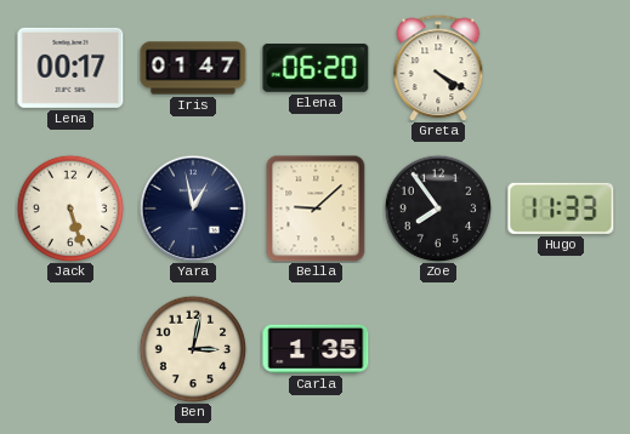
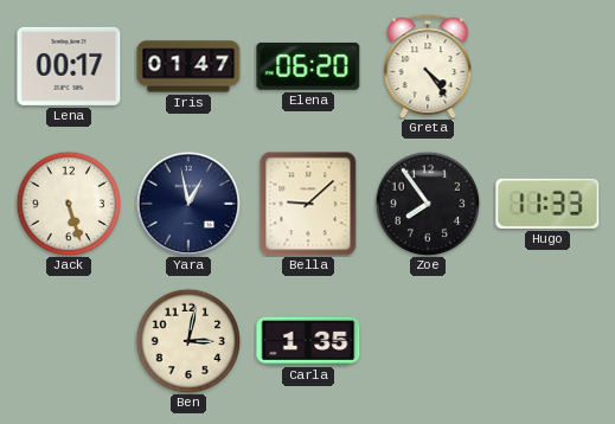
Greta: 4:20 -> 4:24
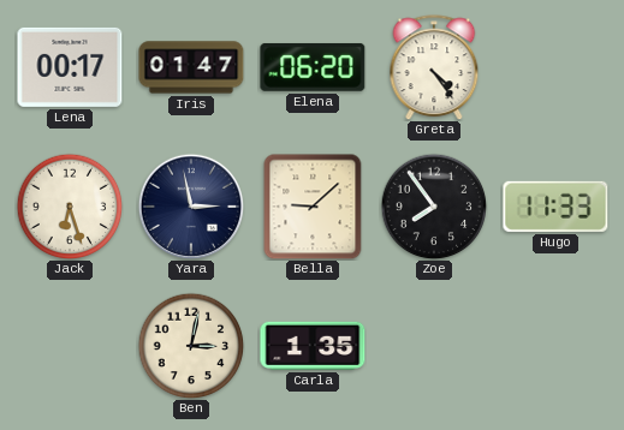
Jack: 5:27 -> 6:27
Yara: 12:58 -> 2:58
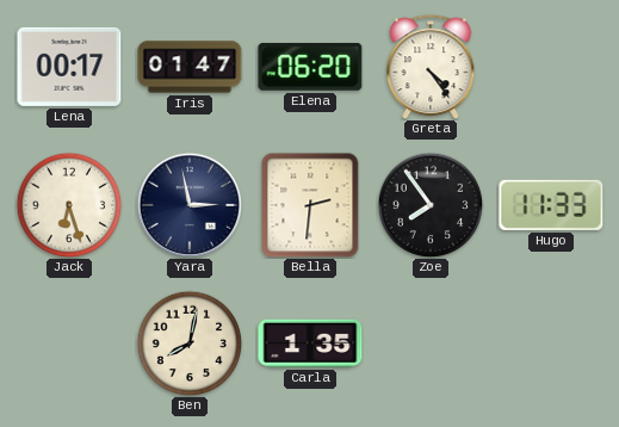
Bella: 9:08 -> 2:31
Ben: 3:02 -> 8:02
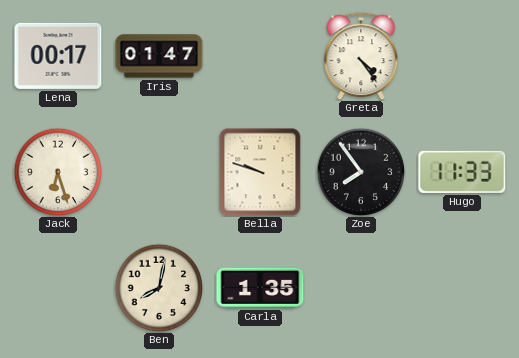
Elena: 06:20 -> none
Yara: 2:58 -> none
Bella: 2:31 -> 9:48
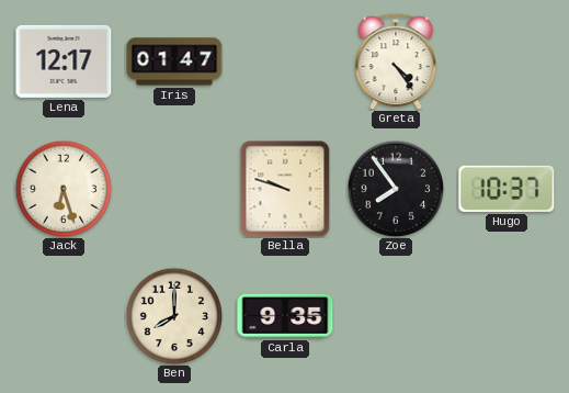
Lena: 00:17 -> 12:17
Hugo: 11:33 -> 10:37
Ben: 8:02 -> 8:00
Carla: 1:35 -> 9:35
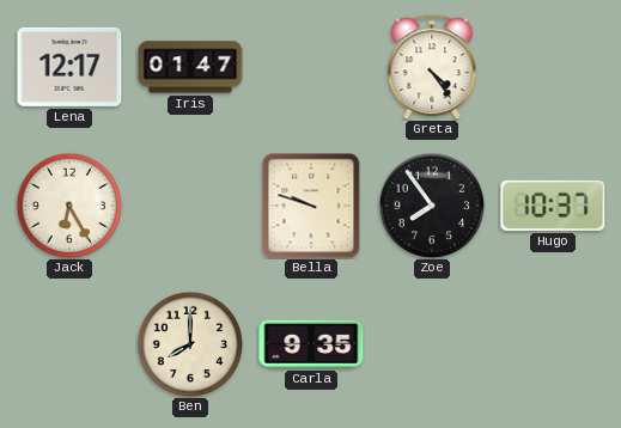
Jack: 6:27 -> 6:25
